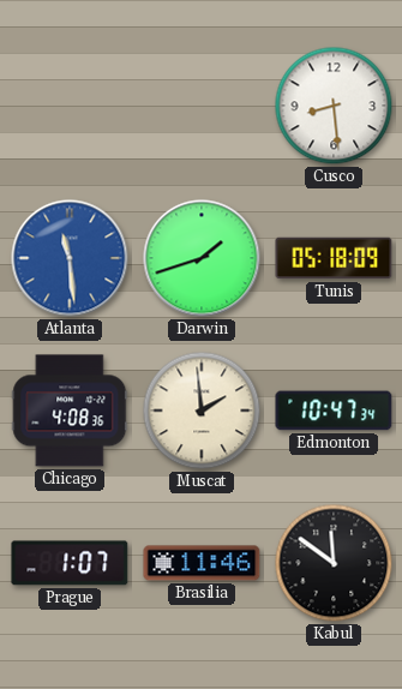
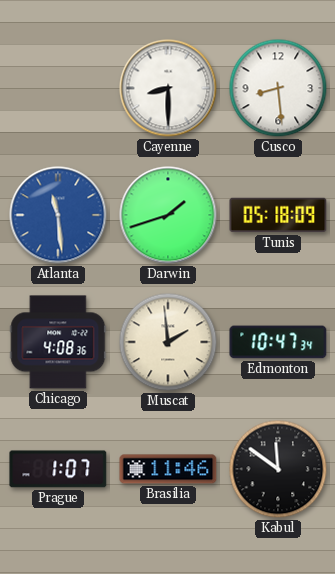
Cayenne: none -> 8:30
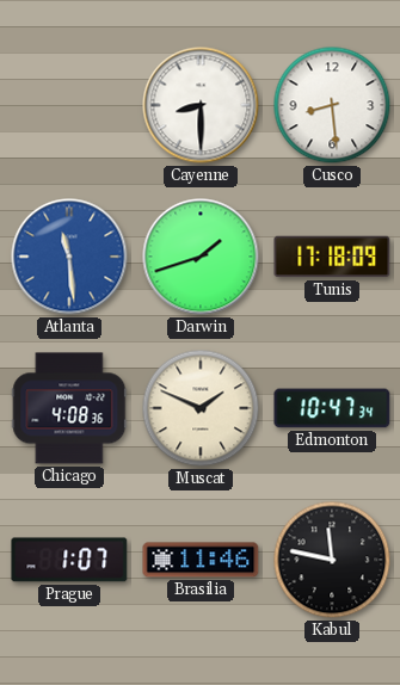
Tunis: 05:18 -> 17:18
Muscat: 1:59 -> 1:49
Kabul: 11:51 -> 11:47
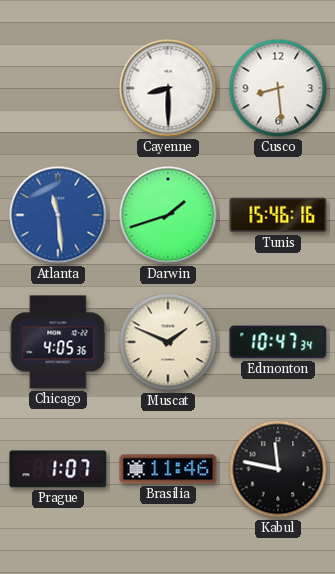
Tunis: 17:18 -> 15:46
Chicago: 4:08 -> 4:05
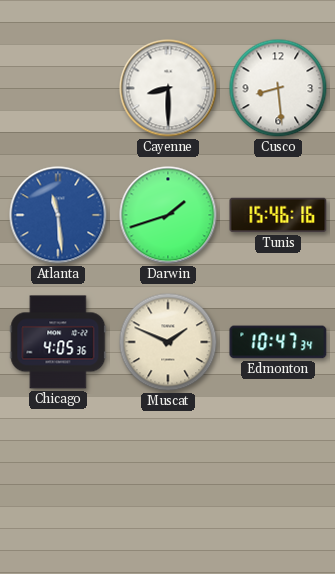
Prague: 1:07 -> none
Brasilia: 11:46 -> none
Kabul: 11:47 -> none
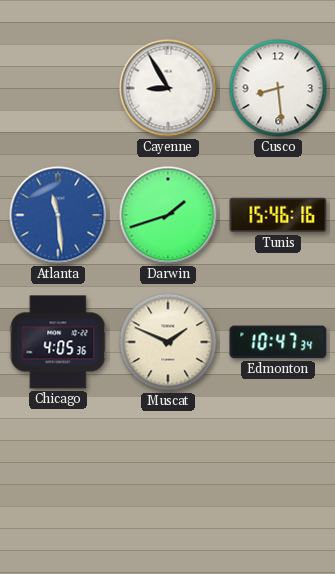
Cayenne: 8:30 -> 8:55
